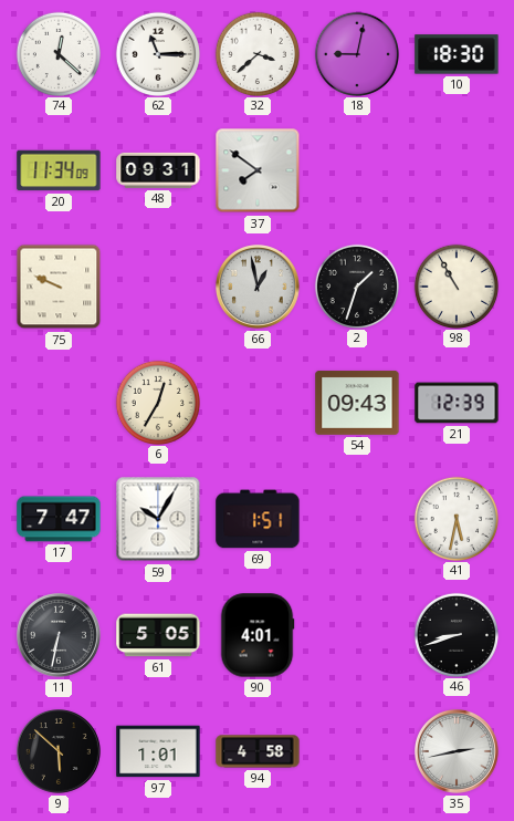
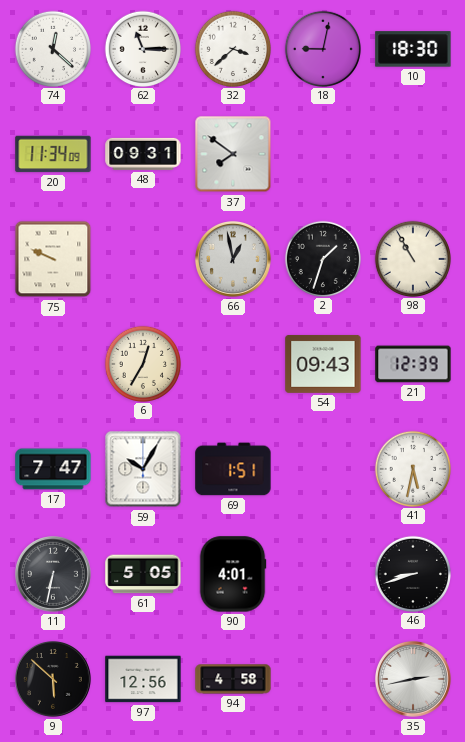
97: 1:01 -> 12:56
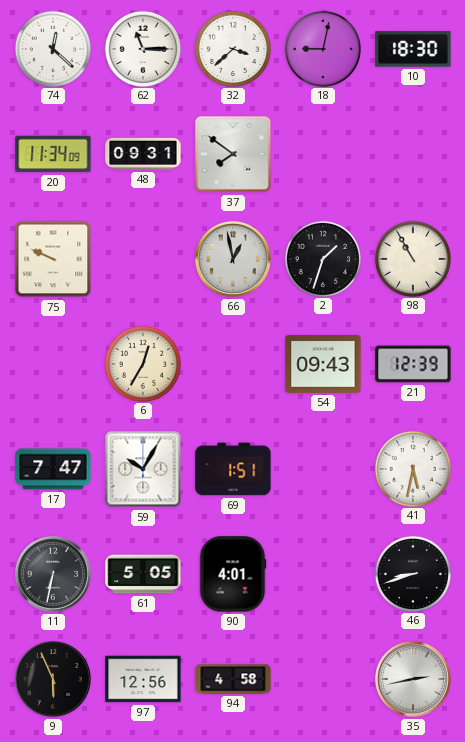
9: 5:52 -> 5:56
